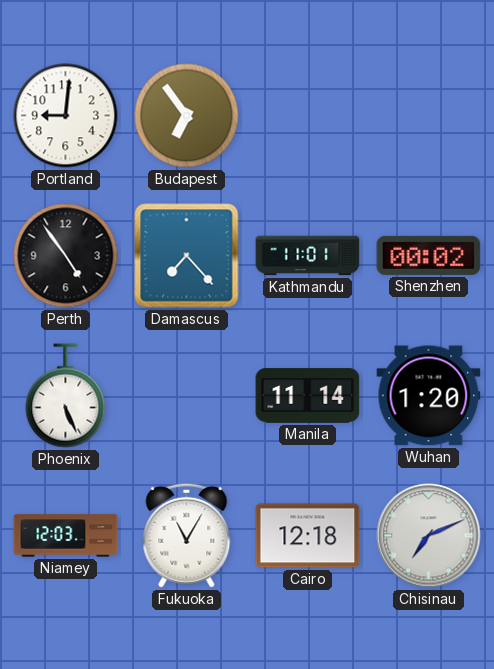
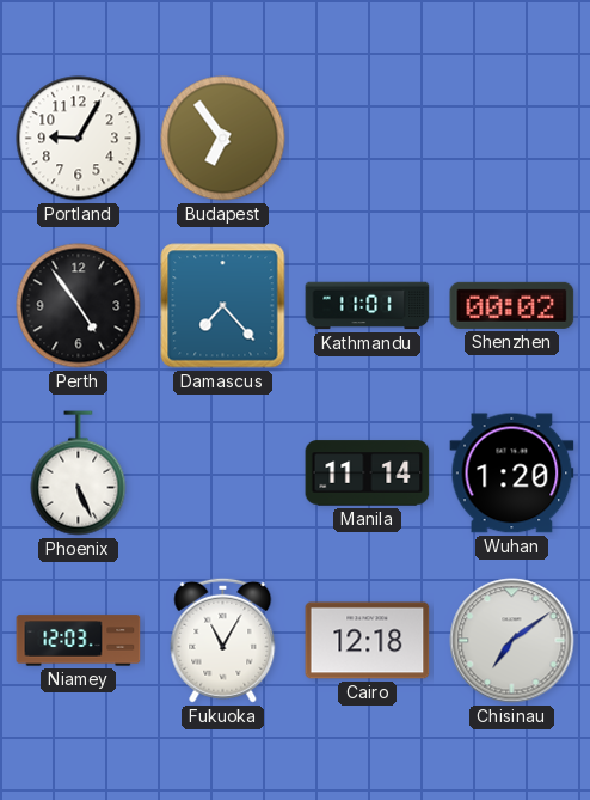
Portland: 9:01 -> 9:05
Chisinau: 7:11 -> 7:09
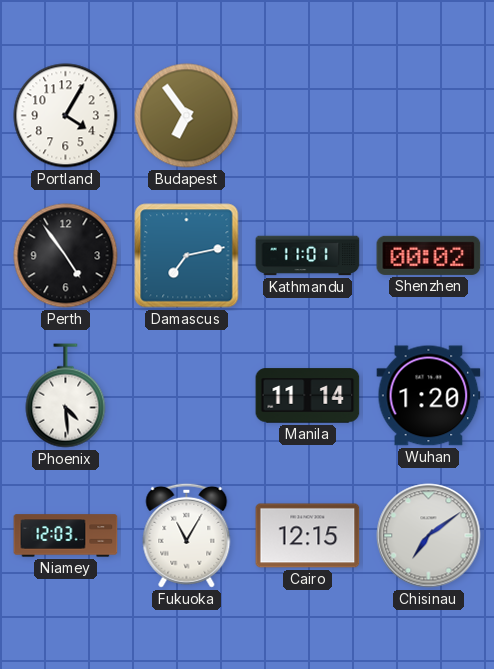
Portland: 9:05 -> 4:05
Damascus: 7:23 -> 7:13
Phoenix: 5:26 -> 4:29
Cairo: 12:18 -> 12:15
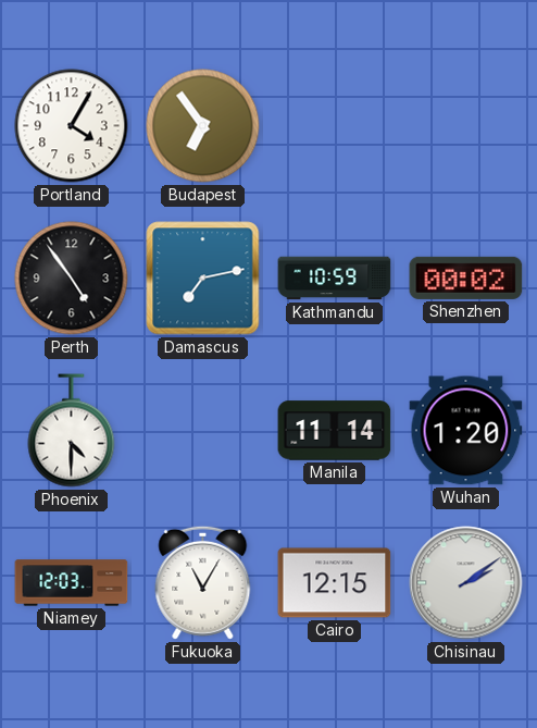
Kathmandu: 11:01 -> 10:59
Phoenix: 4:29 -> 4:30
Chisinau: 7:09 -> 2:09
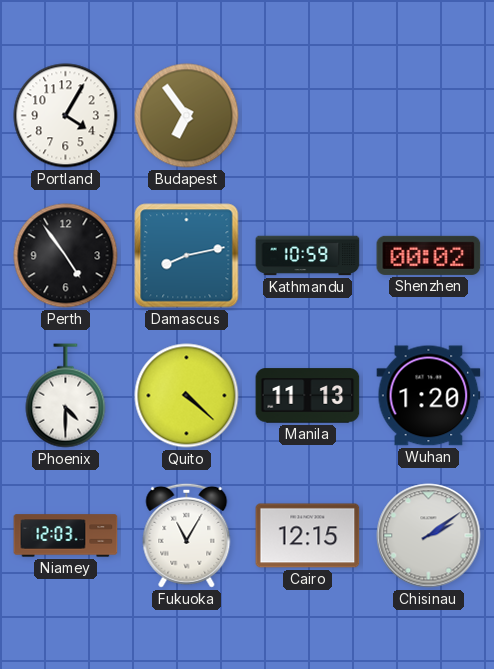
Damascus: 7:13 -> 8:13
Quito: none -> 4:22
Manila: 11:14 -> 11:13
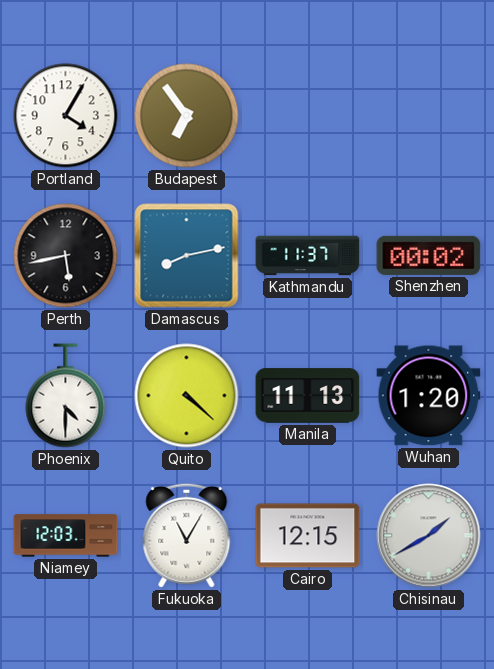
Perth: 4:54 -> 5:43
Kathmandu: 10:59 -> 11:37
Chisinau: 2:09 -> 1:40
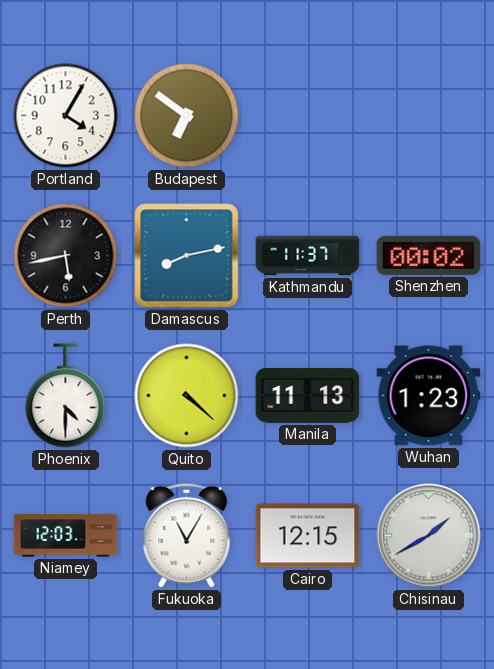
Budapest: 6:54 -> 6:51
Wuhan: 1:20 -> 1:23
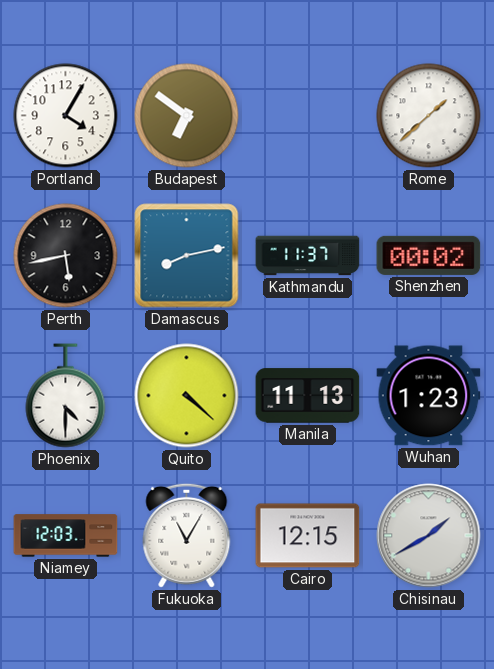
Rome: none -> 1:38
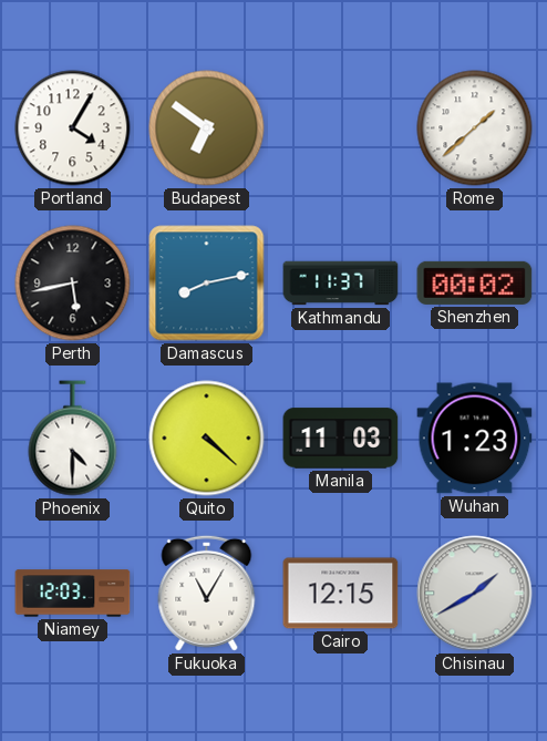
Manila: 11:13 -> 11:03
